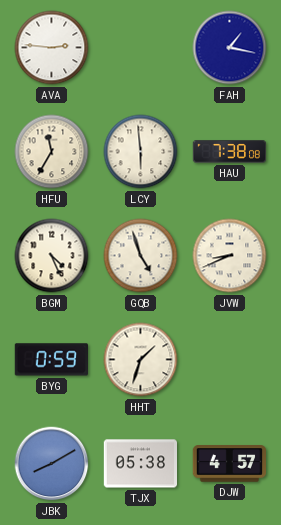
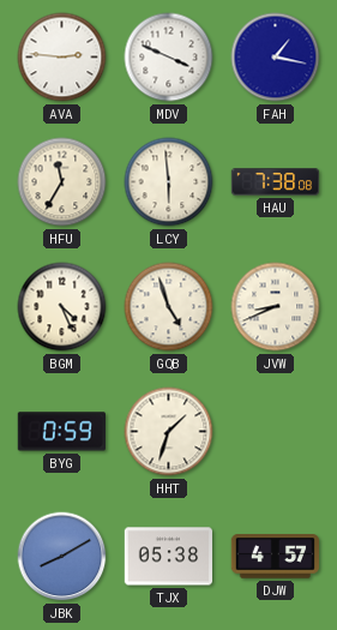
MDV: none -> 3:49
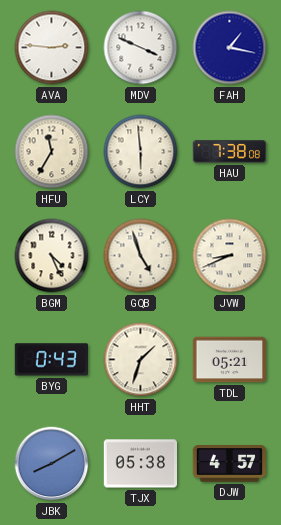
BYG: 0:59 -> 0:43
TDL: none -> 05:21
